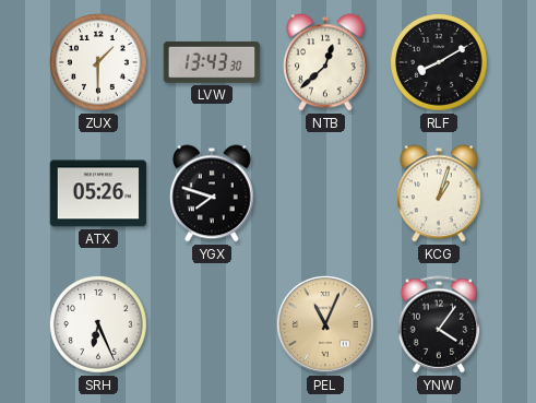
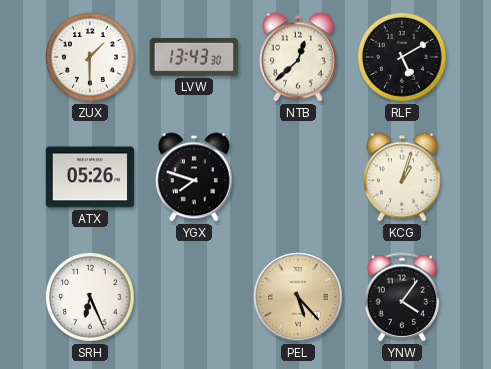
RLF: 8:10 -> 5:10
PEL: 11:04 -> 5:23
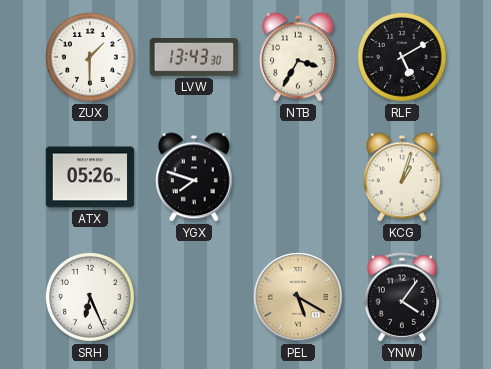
NTB: 12:38 -> 3:35
PEL: 5:23 -> 5:20
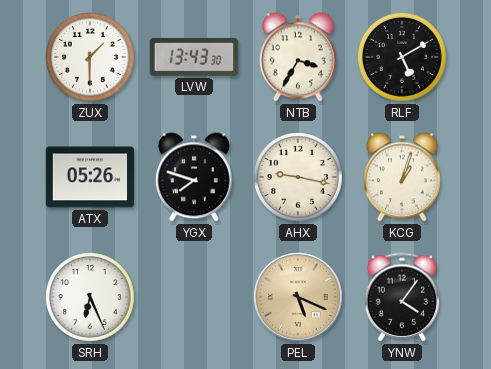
AHX: none -> 9:17
PEL: 5:20 -> 5:19
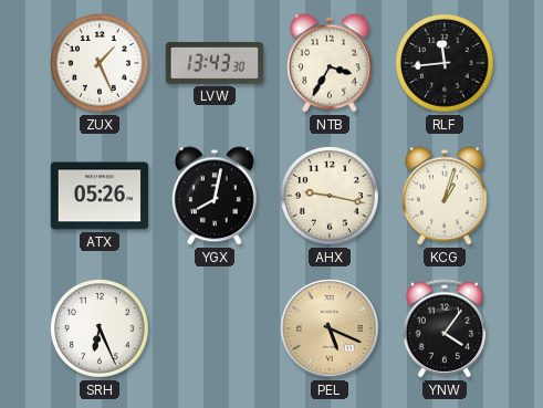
ZUX: 1:30 -> 1:26
RLF: 5:10 -> 11:44
YGX: 7:48 -> 8:02
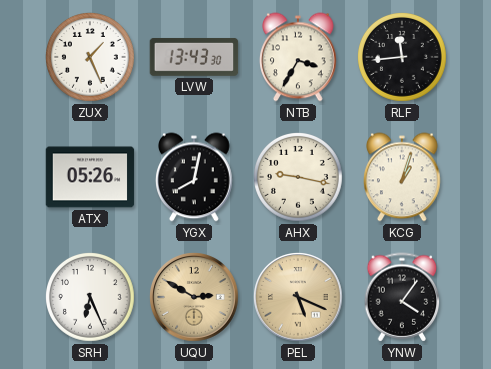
UQU: none -> 2:50
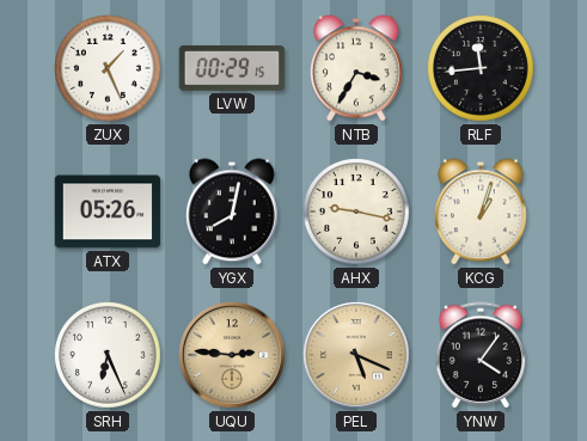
LVW: 13:43 -> 00:29
UQU: 2:50 -> 2:46
